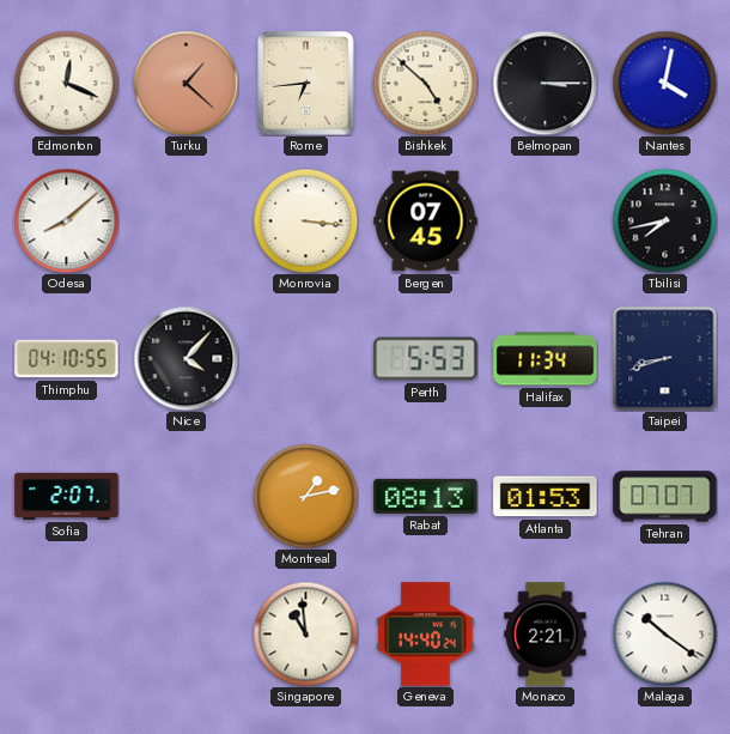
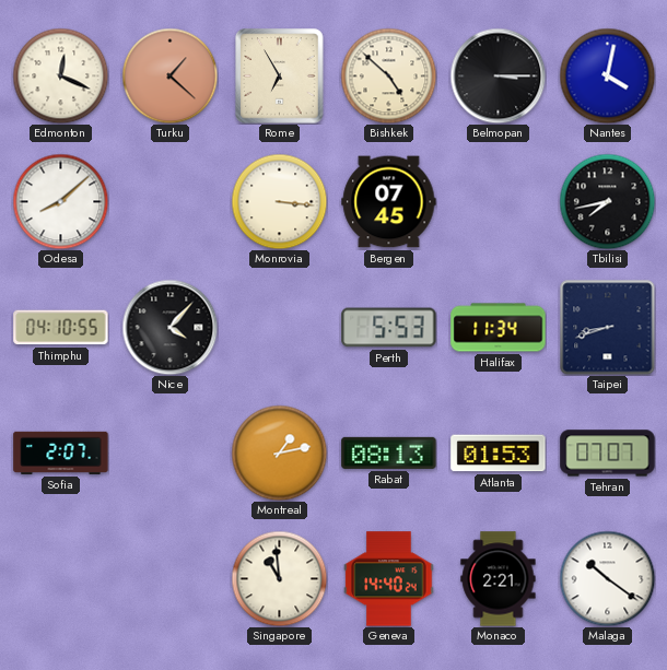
Rome: 6:44 -> 6:55
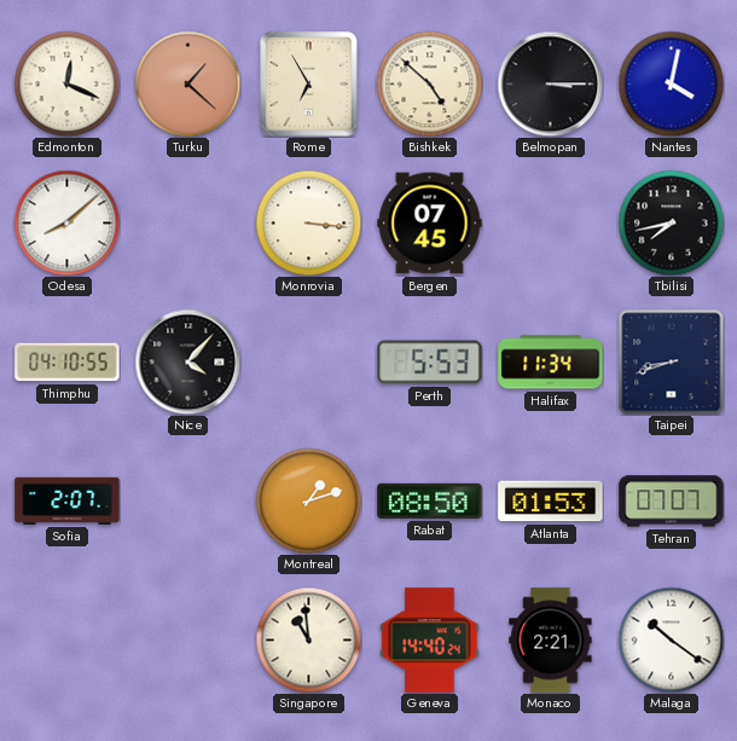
Montreal: 1:13 -> 1:12
Rabat: 08:13 -> 08:50
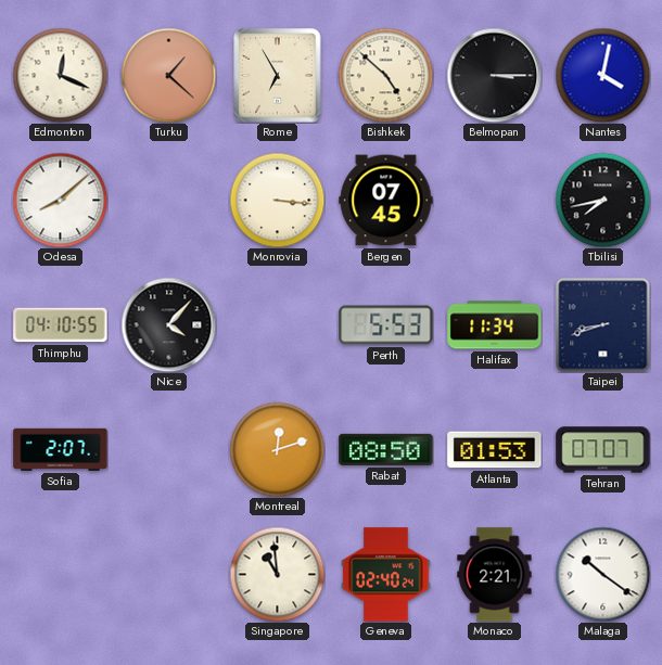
Montreal: 1:12 -> 12:12
Geneva: 14:40 -> 02:40
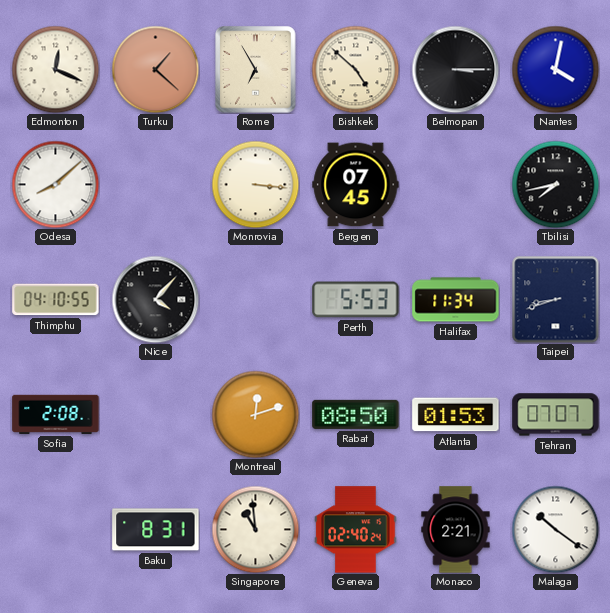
Sofia: 2:07 -> 2:08
Baku: none -> 8:31
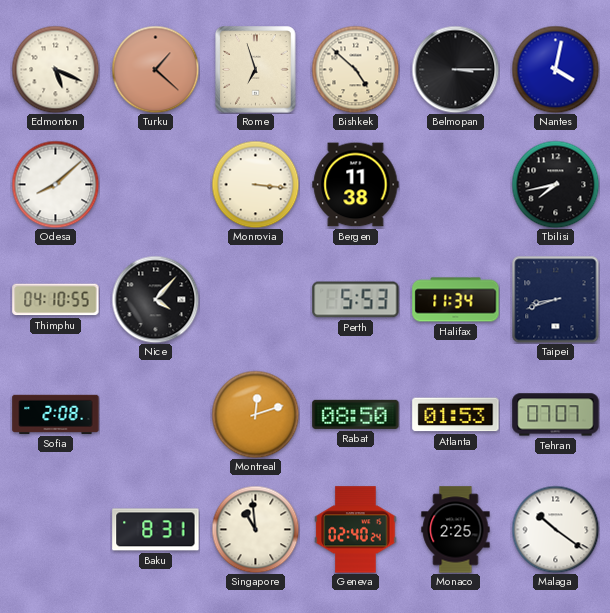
Edmonton: 12:19 -> 5:19
Rome: 6:55 -> 6:57
Bergen: 07:45 -> 11:38
Monaco: 2:21 -> 2:25
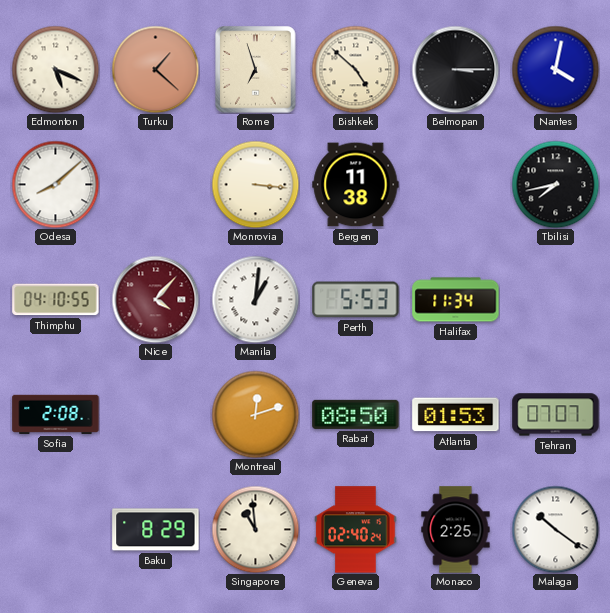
Nice dial: black -> burgundy
Manila: none -> 1:01
Taipei: 8:42 -> none
Baku: 8:31 -> 8:29
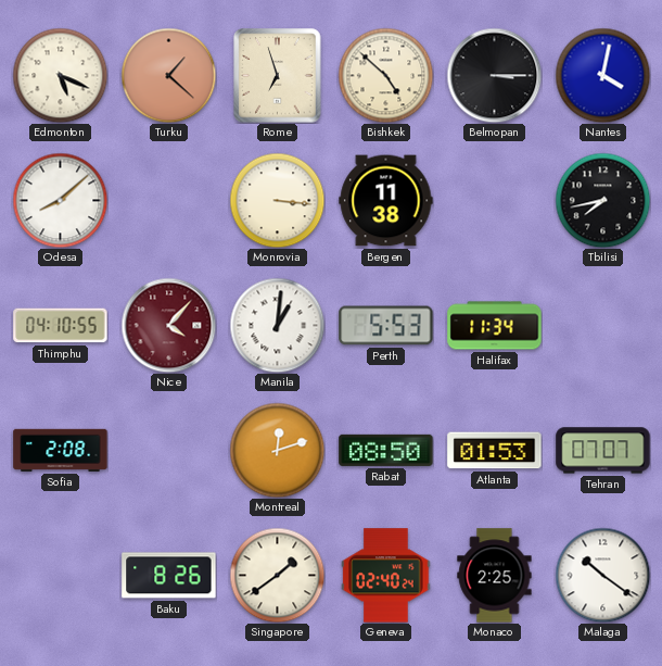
Baku: 8:29 -> 8:26
Singapore: 10:59 -> 1:39
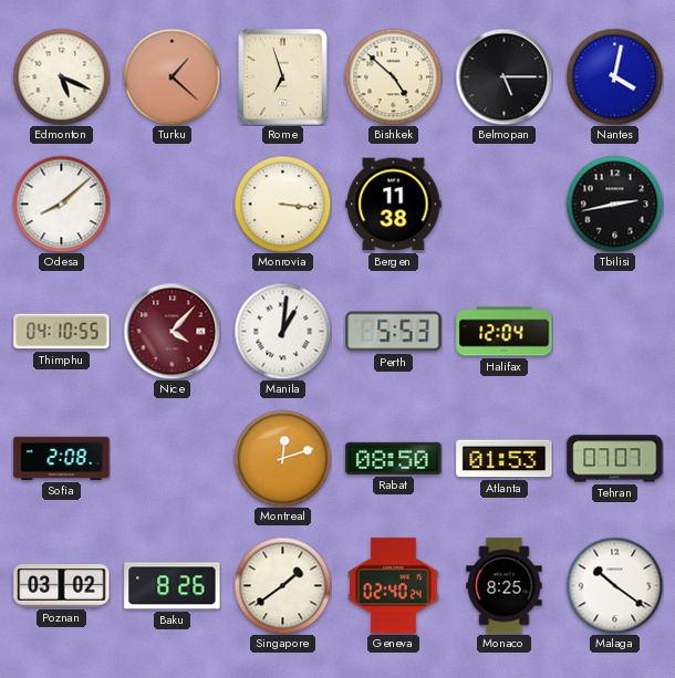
Belmopan: 3:15 -> 5:15
Tbilisi: 7:43 -> 2:43
Halifax: 11:34 -> 12:04
Poznan: none -> 03:02
Monaco: 2:25 -> 8:25
